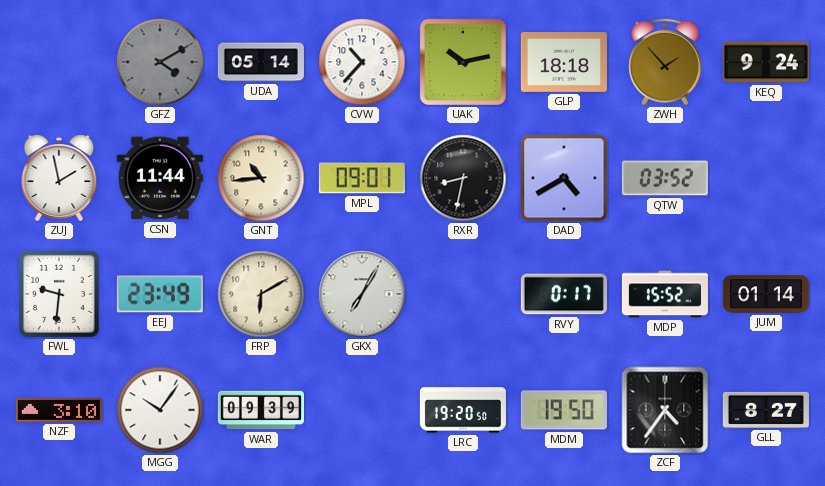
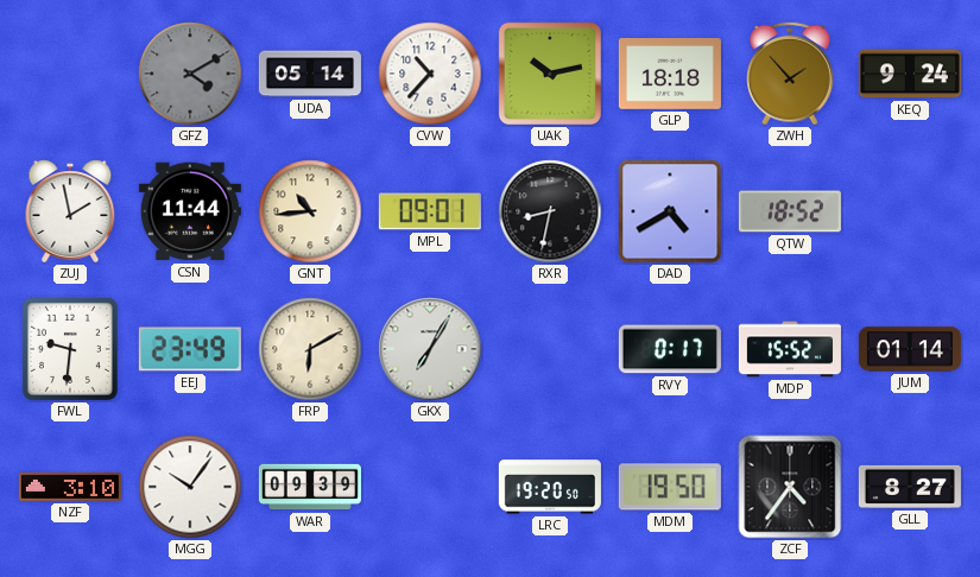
QTW: 03:52 -> 18:52
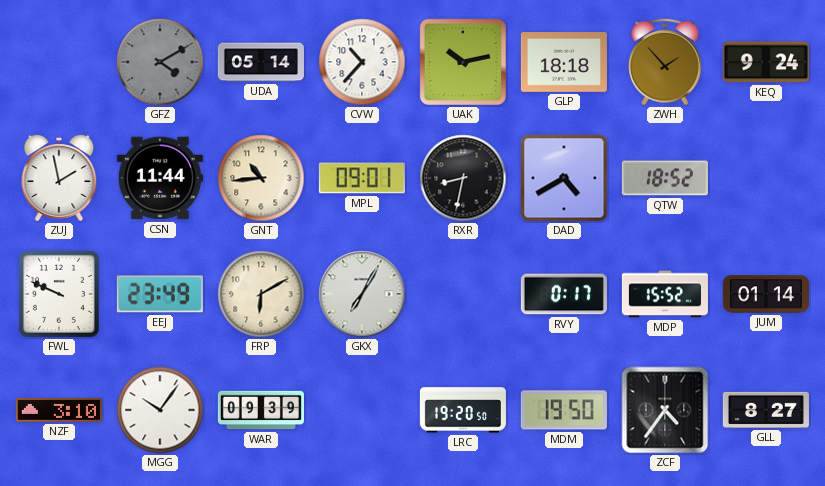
FWL: 9:31 -> 9:49
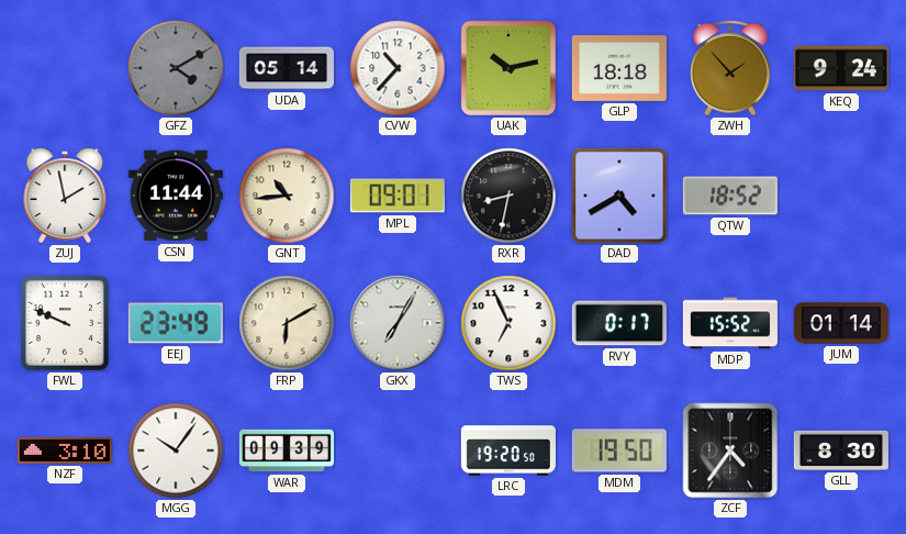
TWS: none -> 6:56
GLL: 8:27 -> 8:30
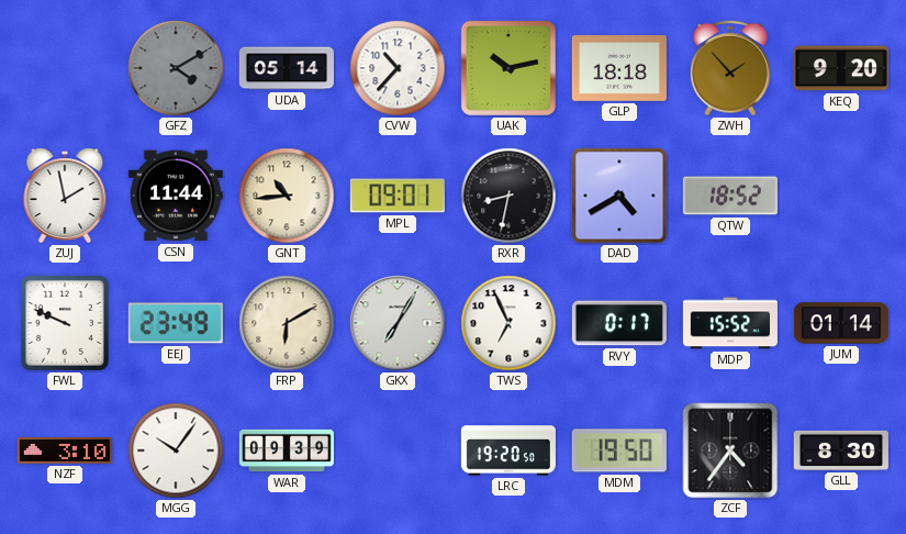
KEQ: 9:24 -> 9:20
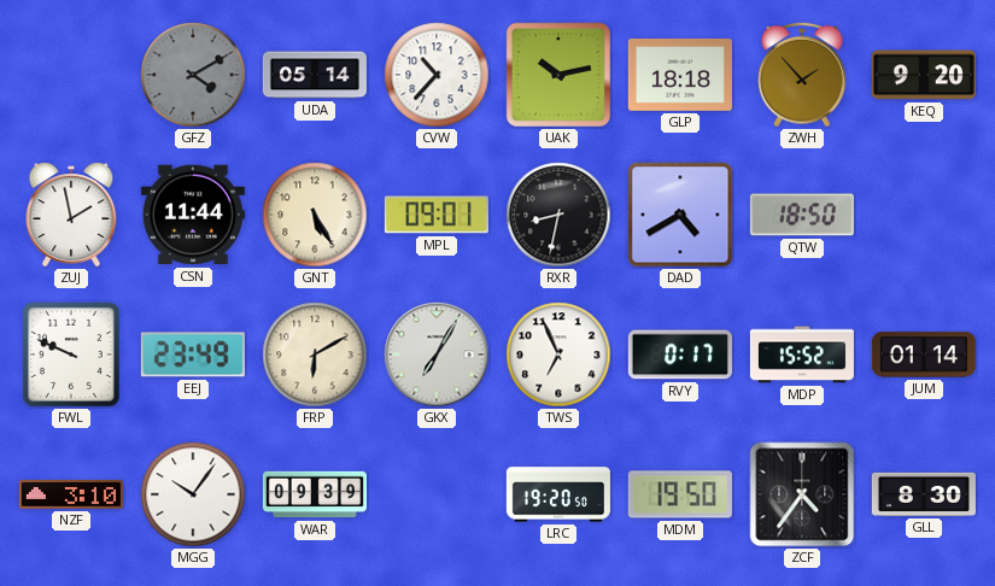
GNT: 10:44 -> 5:25
QTW: 18:52 -> 18:50
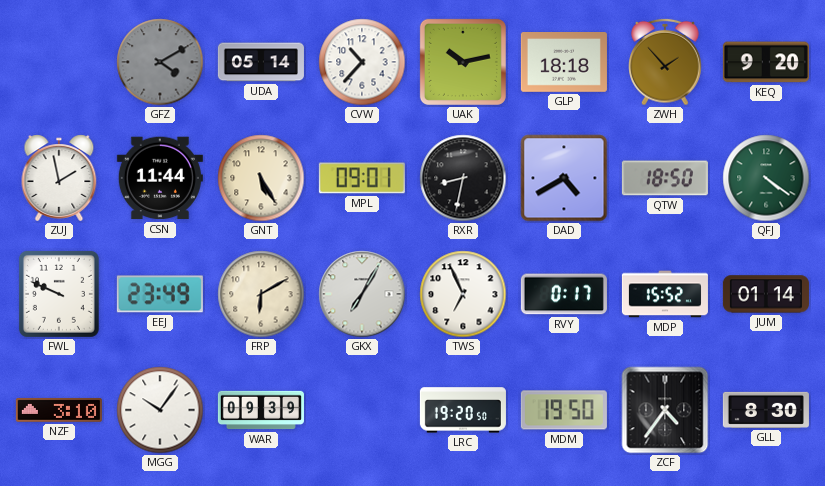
QFJ: none -> 4:21
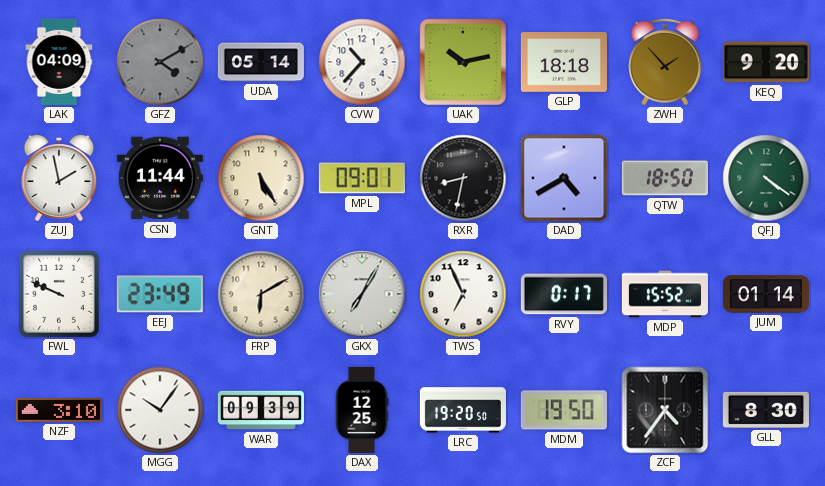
LAK: none -> 04:09
DAX: none -> 12:25
